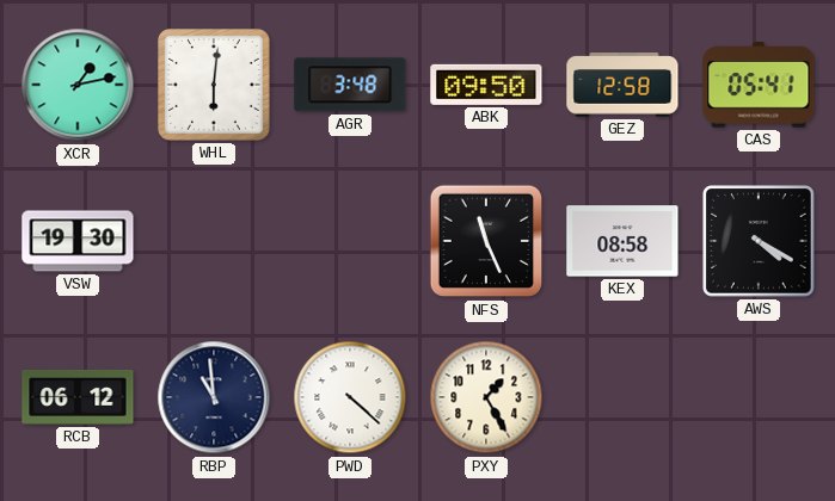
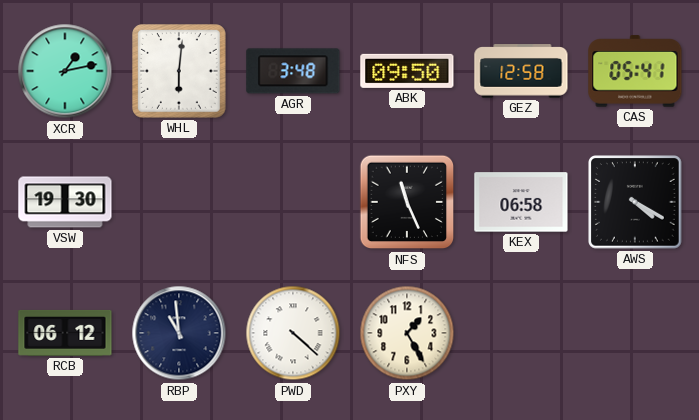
KEX: 08:58 -> 06:58
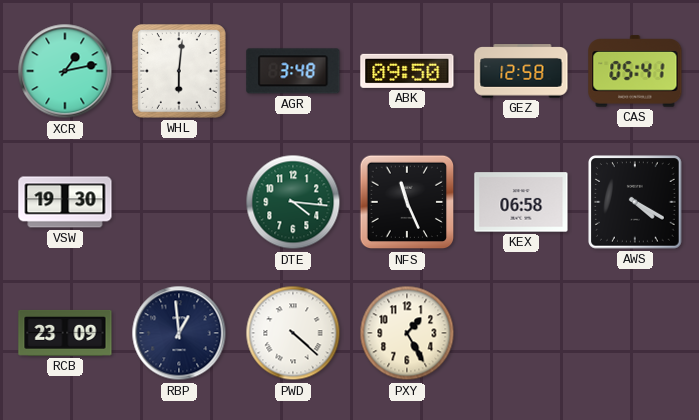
DTE: none -> 4:16
RCB: 06:12 -> 23:09
RBP: 10:59 -> 12:59
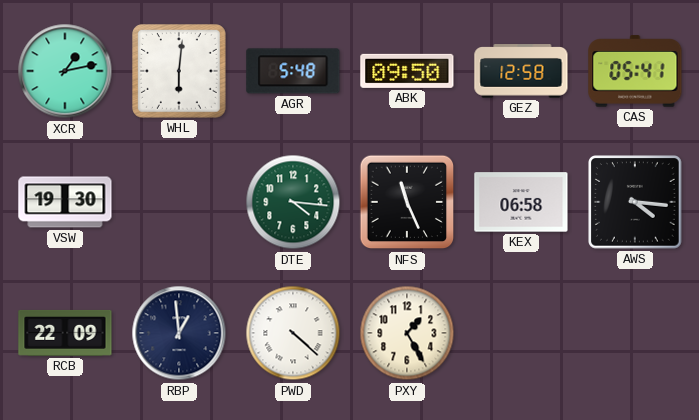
AGR: 3:48 -> 5:48
AWS: 4:20 -> 4:16
RCB: 23:09 -> 22:09
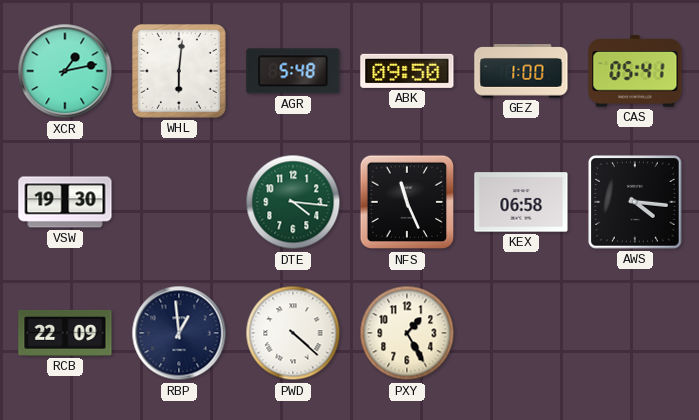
GEZ: 12:58 -> 1:00
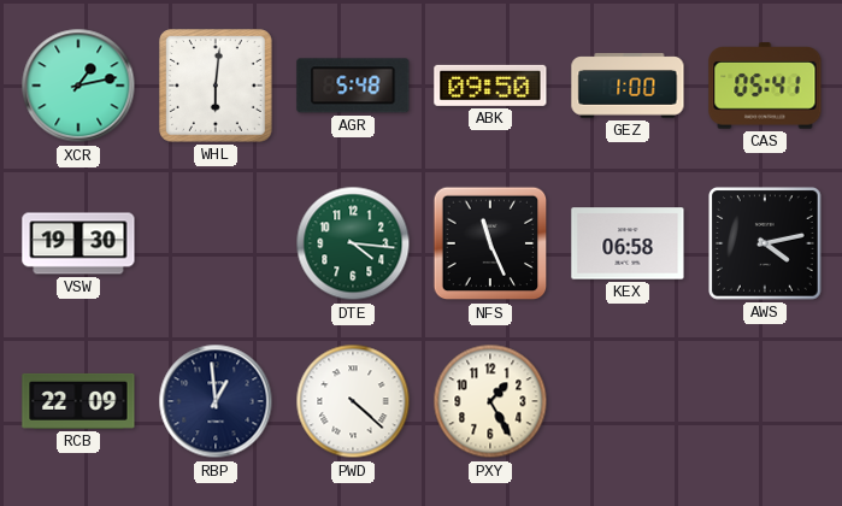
AWS: 4:16 -> 4:13
